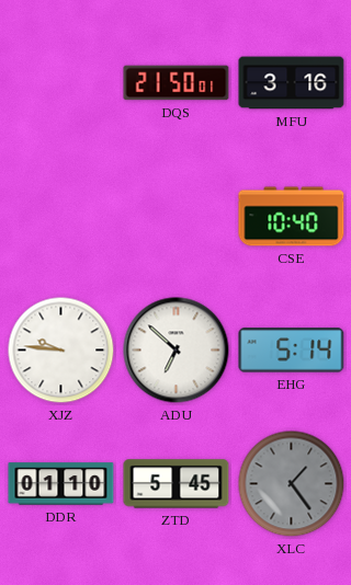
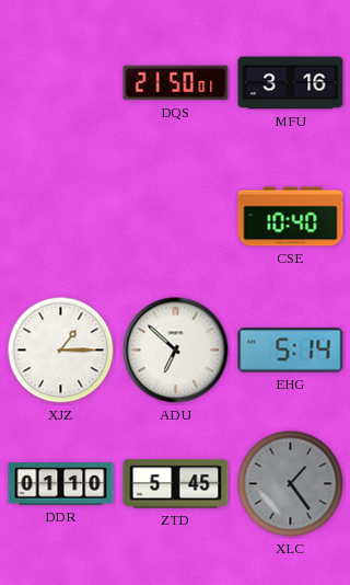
XJZ: 9:46 -> 1:15
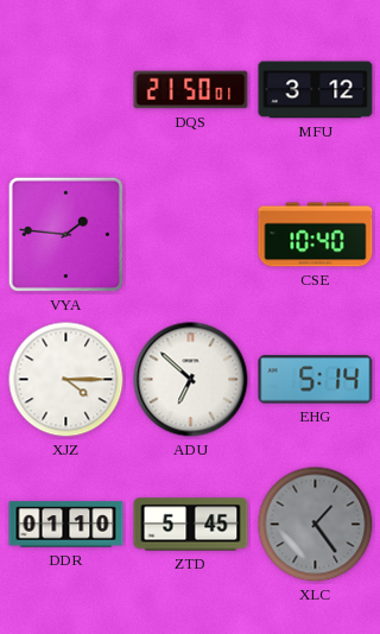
MFU: 3:16 -> 3:12
VYA: none -> 1:46
XJZ: 1:15 -> 4:15
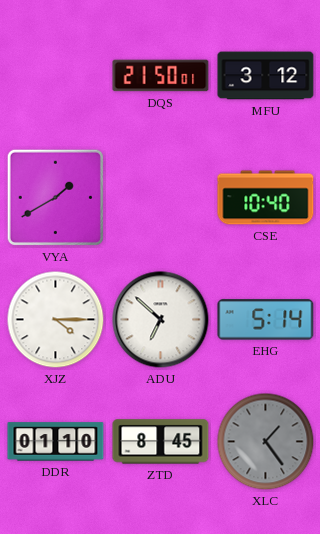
VYA: 1:46 -> 1:40
ZTD: 5:45 -> 8:45
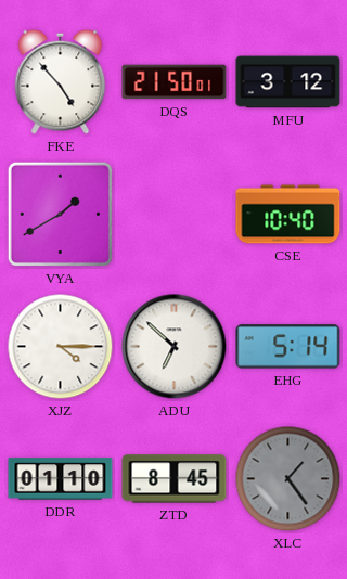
FKE: none -> 4:53
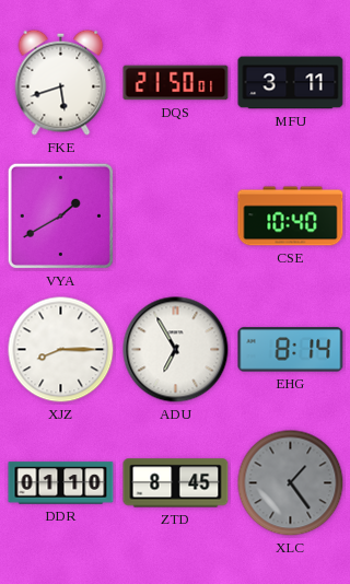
FKE: 4:53 -> 5:42
MFU: 3:12 -> 3:11
XJZ: 4:15 -> 8:15
ADU: 6:52 -> 6:55
EHG: 5:14 -> 8:14
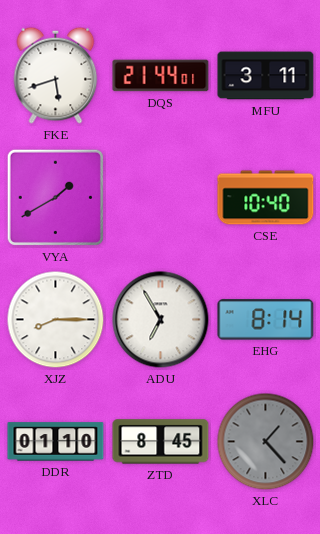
DQS: 21:50 -> 21:44
XLC: 1:24 -> 1:23
